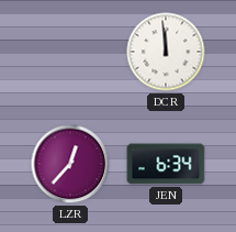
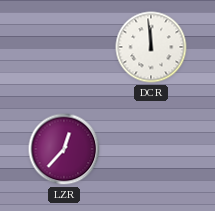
JEN: 6:34 -> none
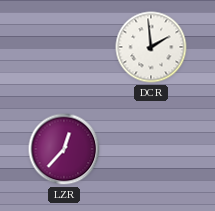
DCR: 11:59 -> 1:59
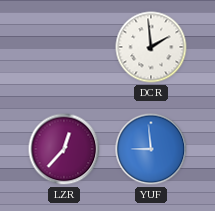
YUF: none -> 8:59
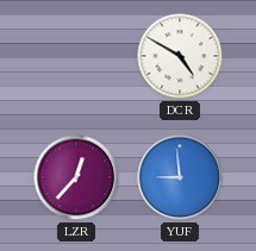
DCR: 1:59 -> 4:50
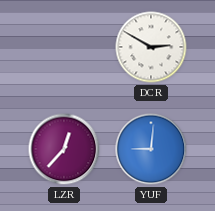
DCR: 4:50 -> 2:50
YUF: 8:59 -> 9:01
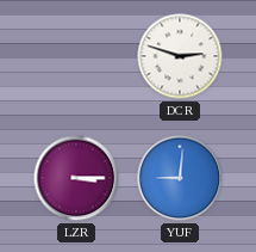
DCR: 2:50 -> 2:48
LZR: 12:37 -> 3:15
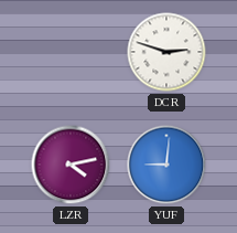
LZR: 3:15 -> 4:13
